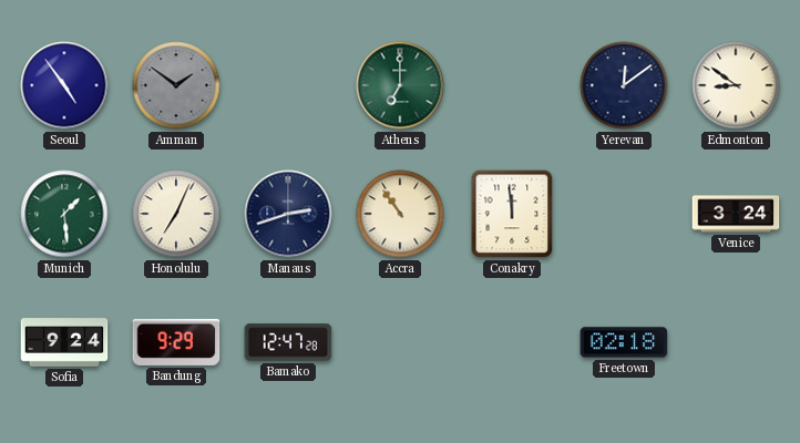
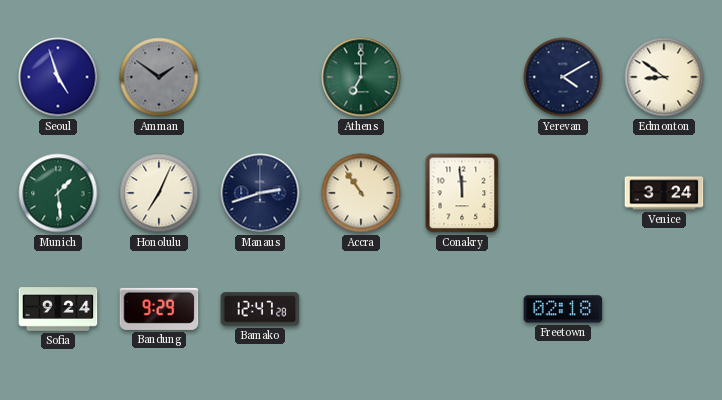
Seoul: 4:54 -> 4:57
Yerevan: 12:09 -> 4:10
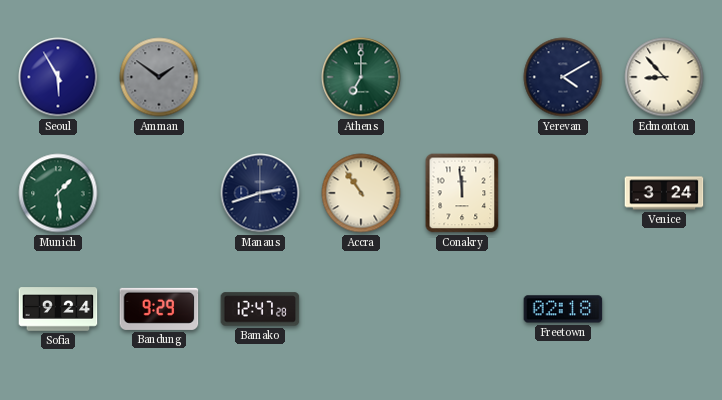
Seoul: 4:57 -> 5:55
Edmonton: 8:51 -> 8:53
Honolulu: 7:04 -> none
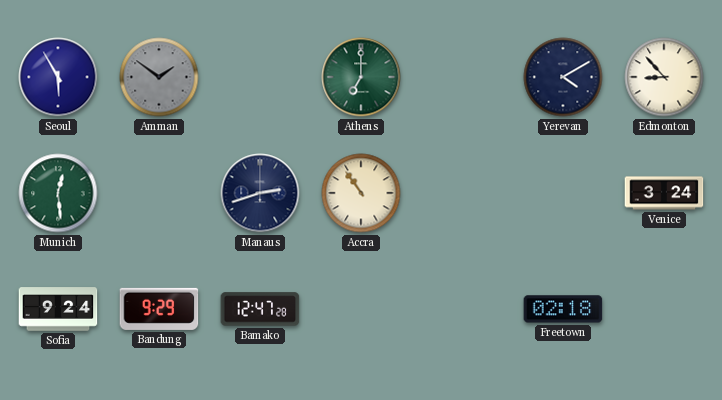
Munich: 1:29 -> 12:29
Conakry: 11:59 -> none
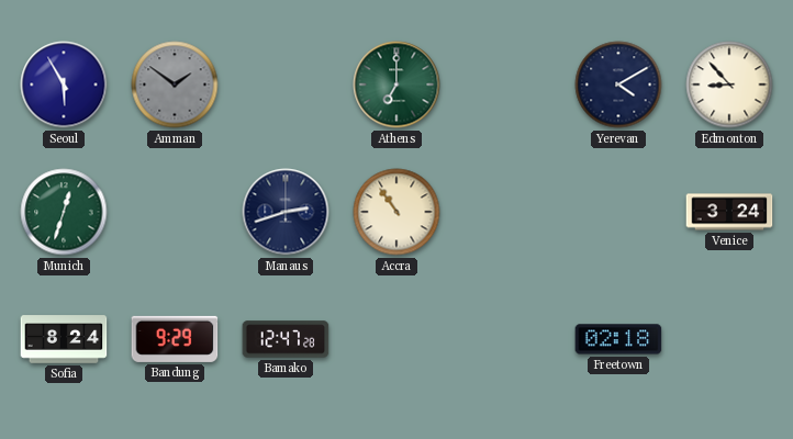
Munich: 12:29 -> 12:33
Sofia: 9:24 -> 8:24
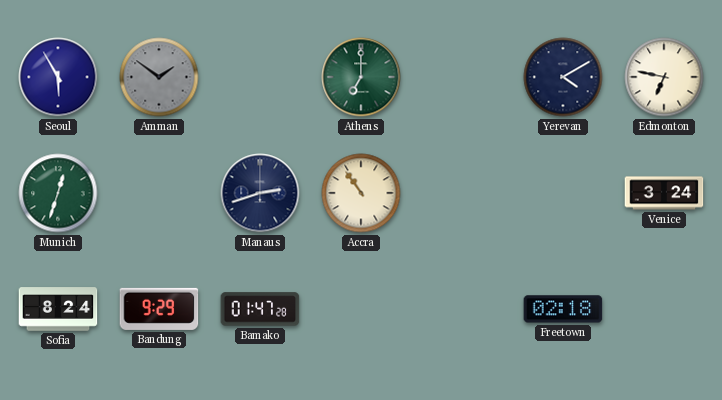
Edmonton: 8:53 -> 6:47
Bamako: 12:47 -> 01:47
